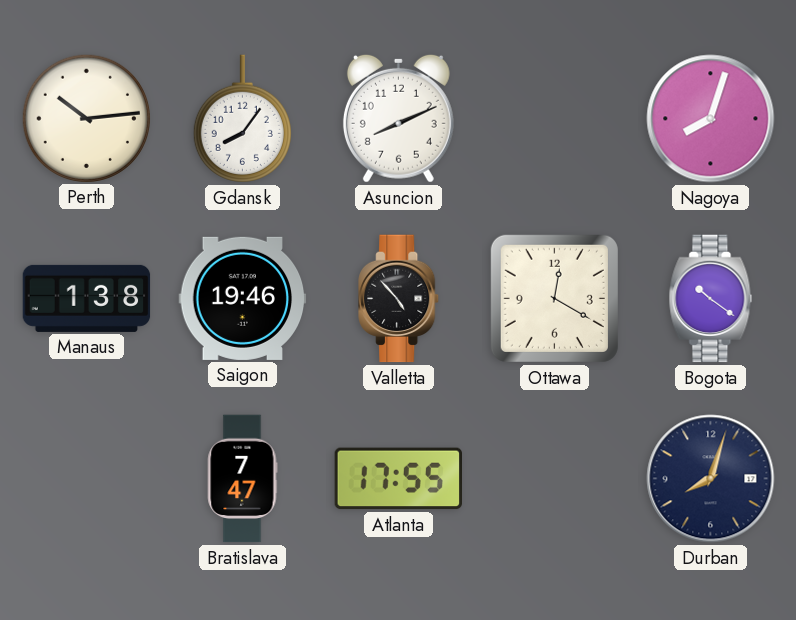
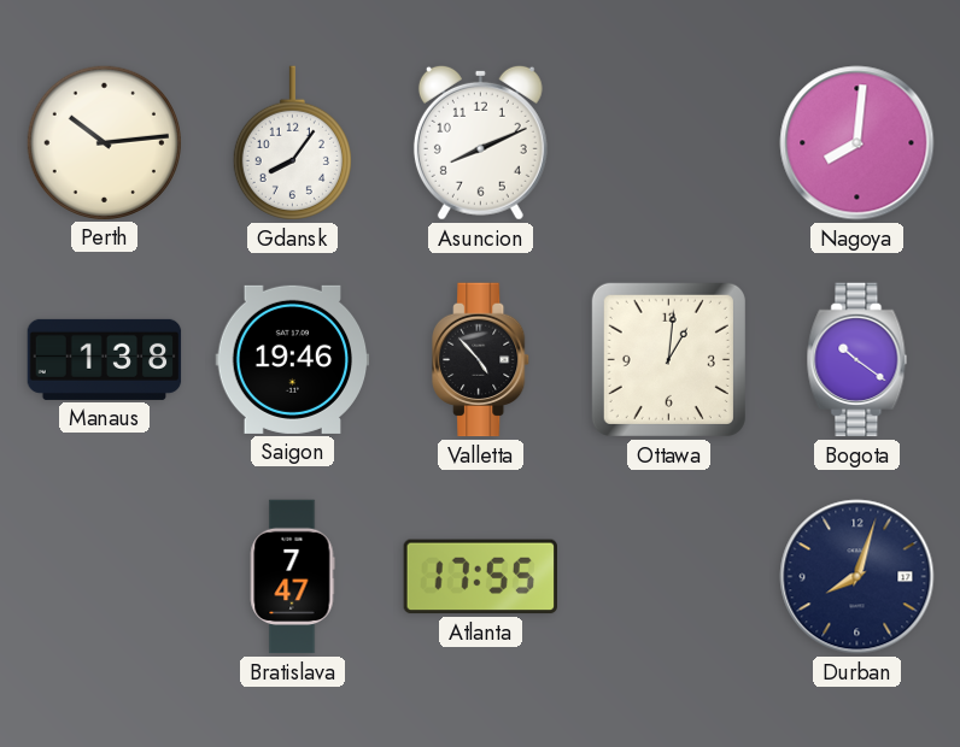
Nagoya: 8:03 -> 8:01
Ottawa: 12:20 -> 1:01
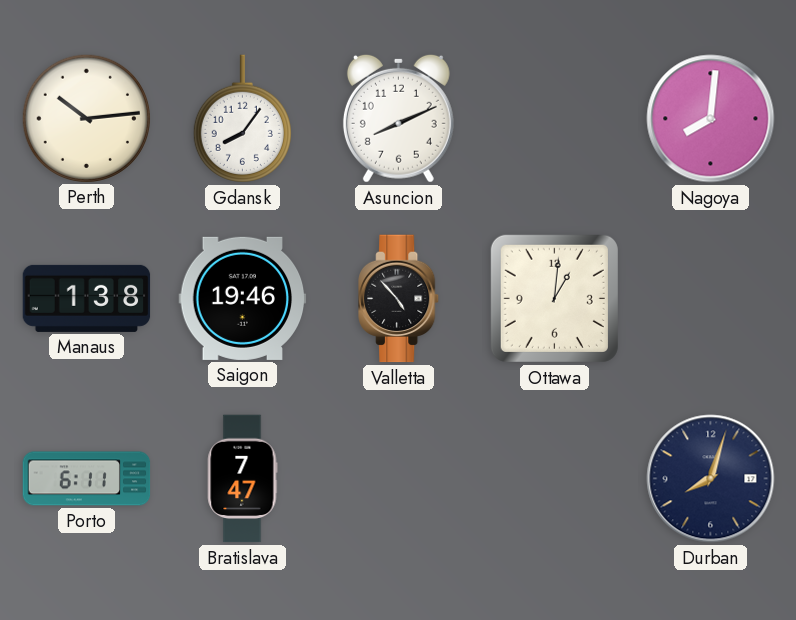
Bogota: 10:21 -> none
Porto: none -> 6:11
Atlanta: 17:55 -> none
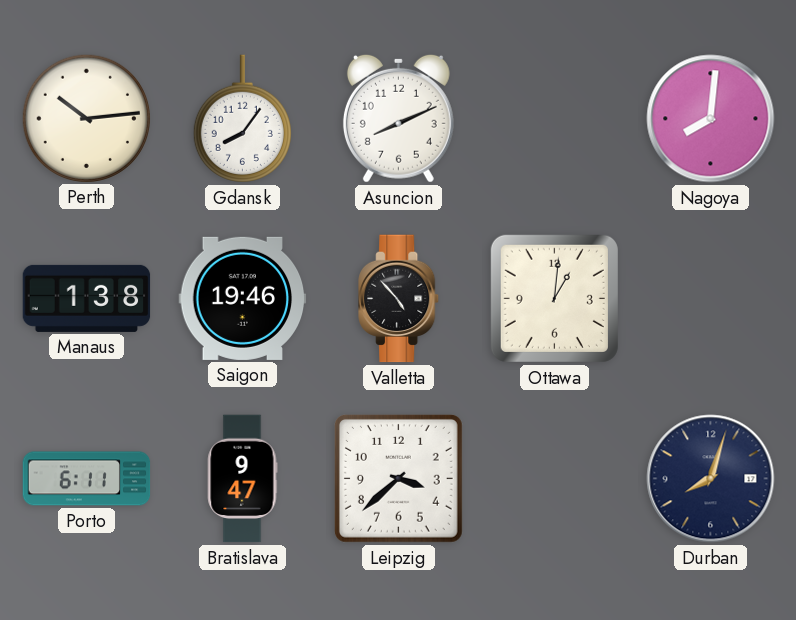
Bratislava: 7:47 -> 9:47
Leipzig: none -> 3:38
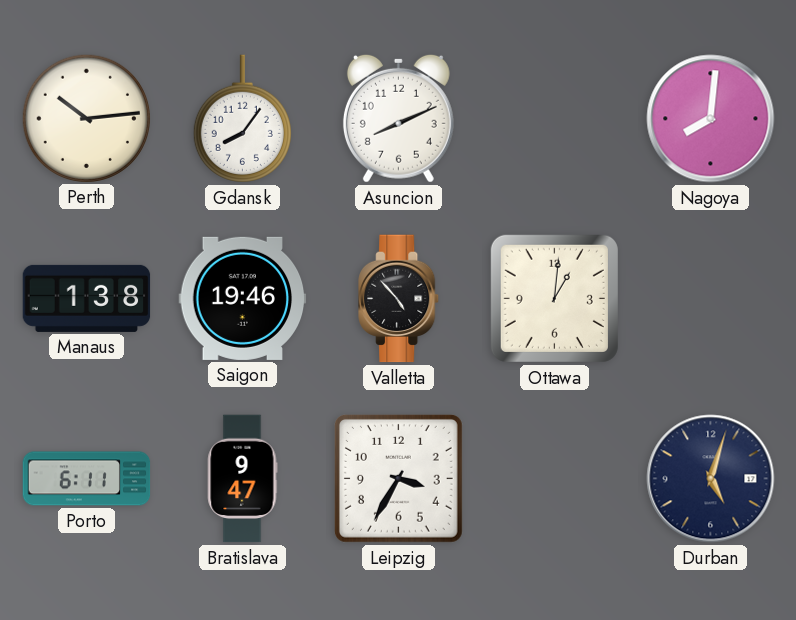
Leipzig: 3:38 -> 3:35
Durban: 8:03 -> 5:03
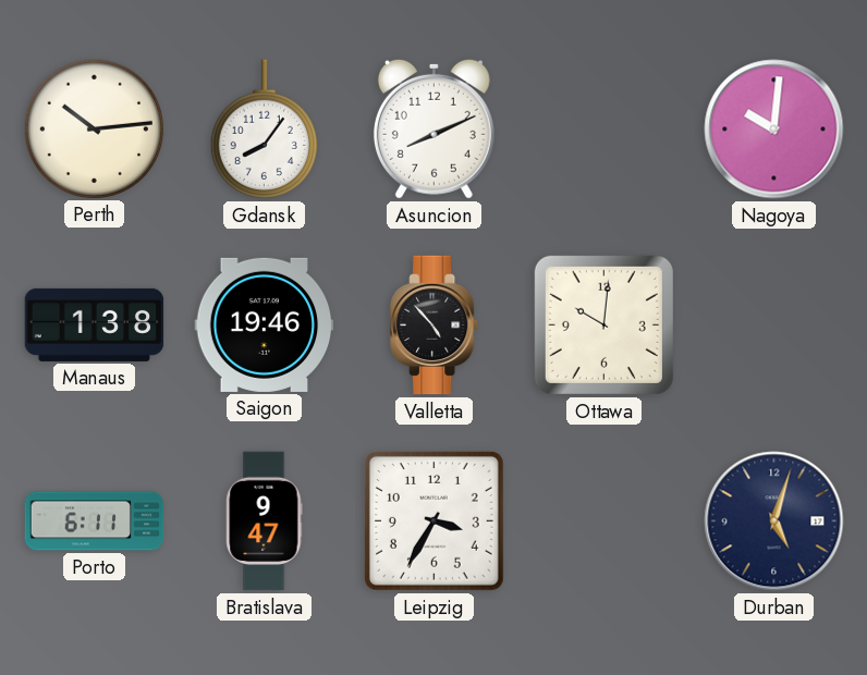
Nagoya: 8:01 -> 10:01
Ottawa: 1:01 -> 10:01
